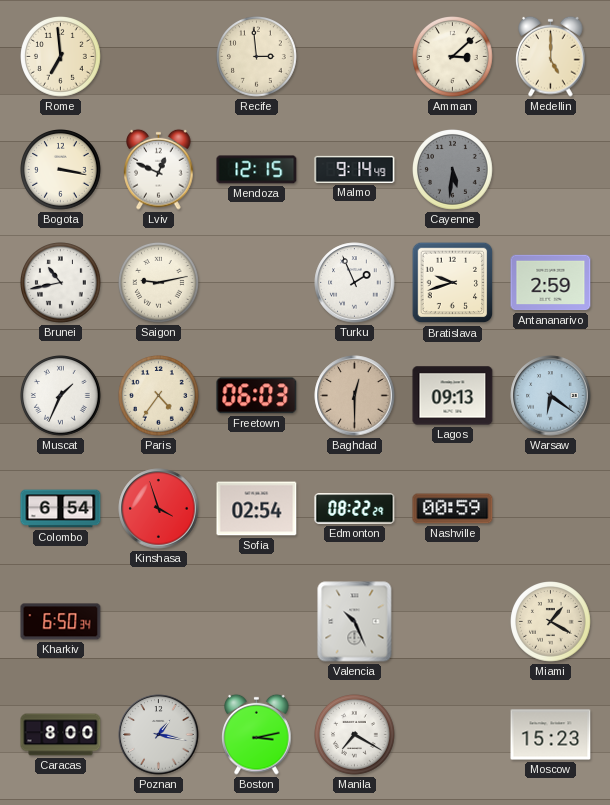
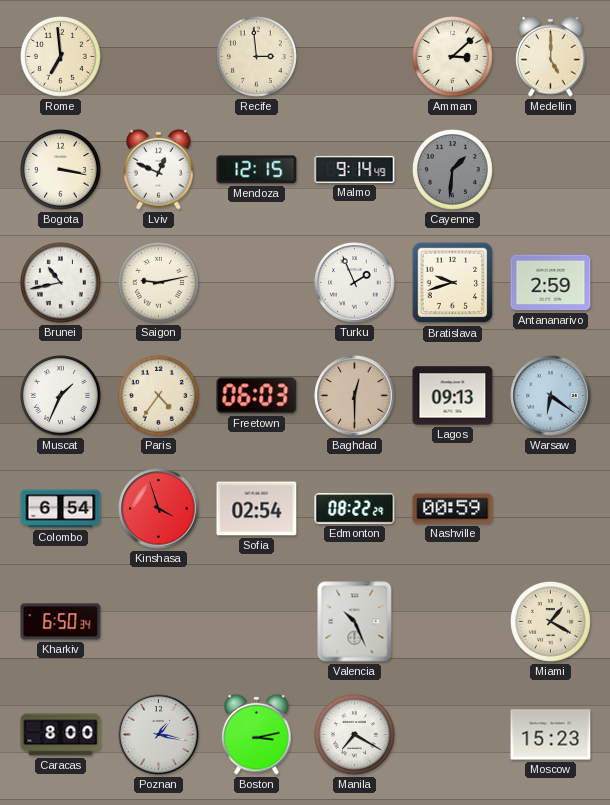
Cayenne: 5:31 -> 1:31
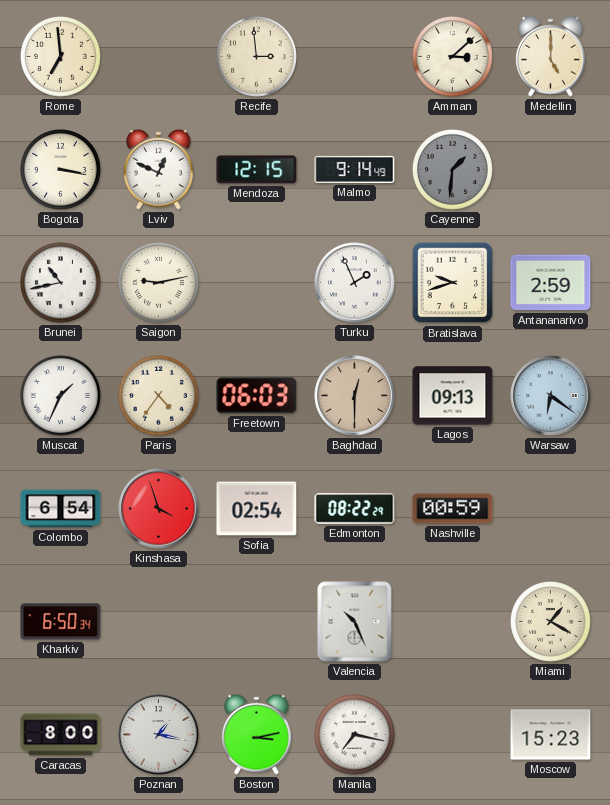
Manila: 7:20 -> 7:17
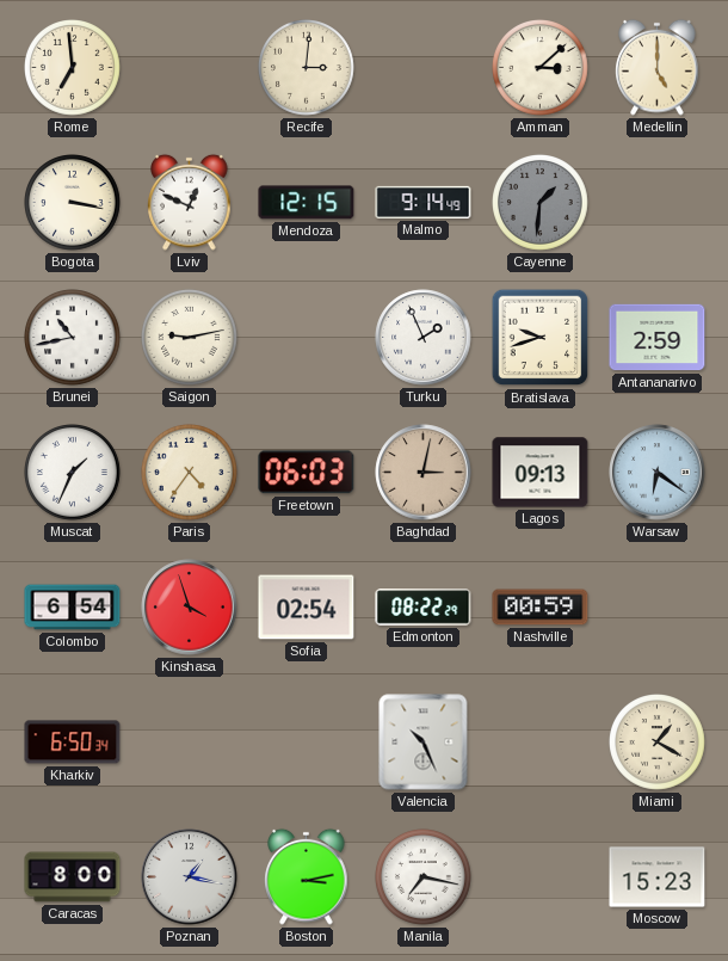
Recife: 2:59 -> 3:01
Baghdad: 12:30 -> 3:02
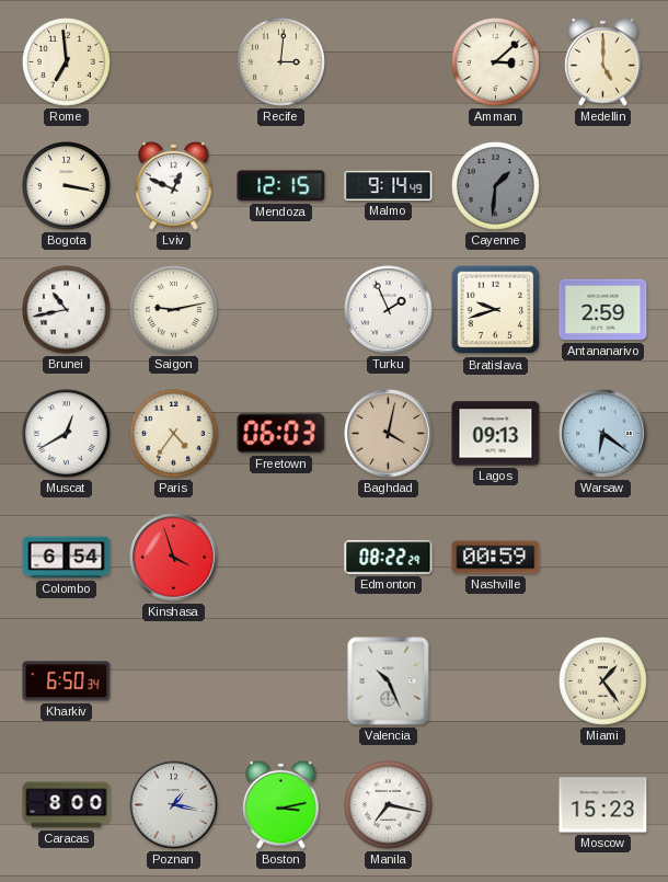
Muscat: 1:34 -> 12:40
Baghdad: 3:02 -> 4:02
Sofia: 02:54 -> none
Miami: 1:20 -> 1:24
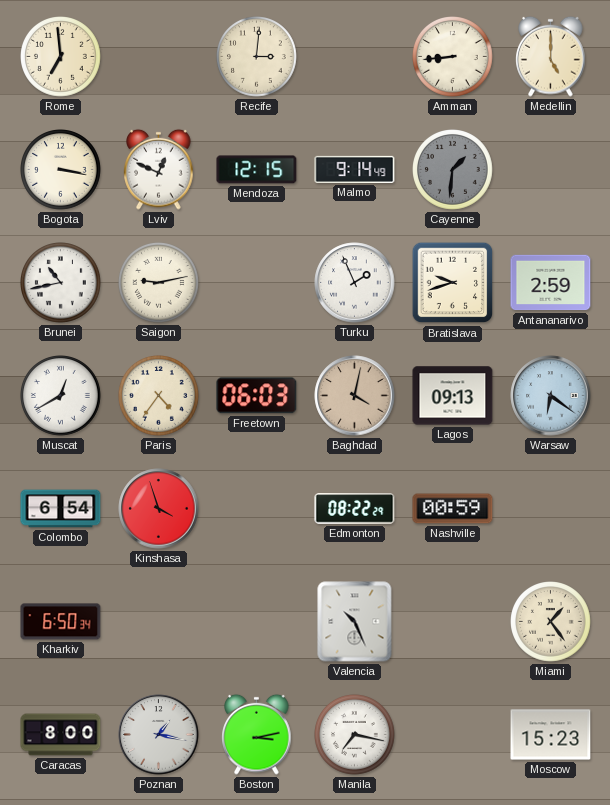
Amman: 3:08 -> 8:44
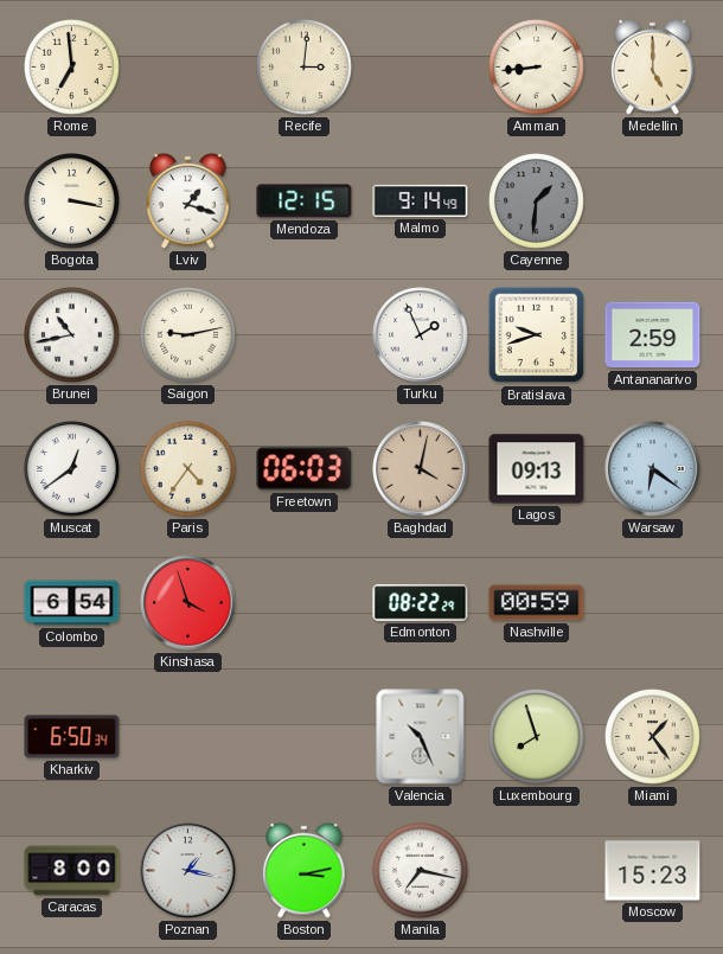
Lviv: 12:49 -> 1:18
Muscat: 12:40 -> 12:39
Luxembourg: none -> 7:57
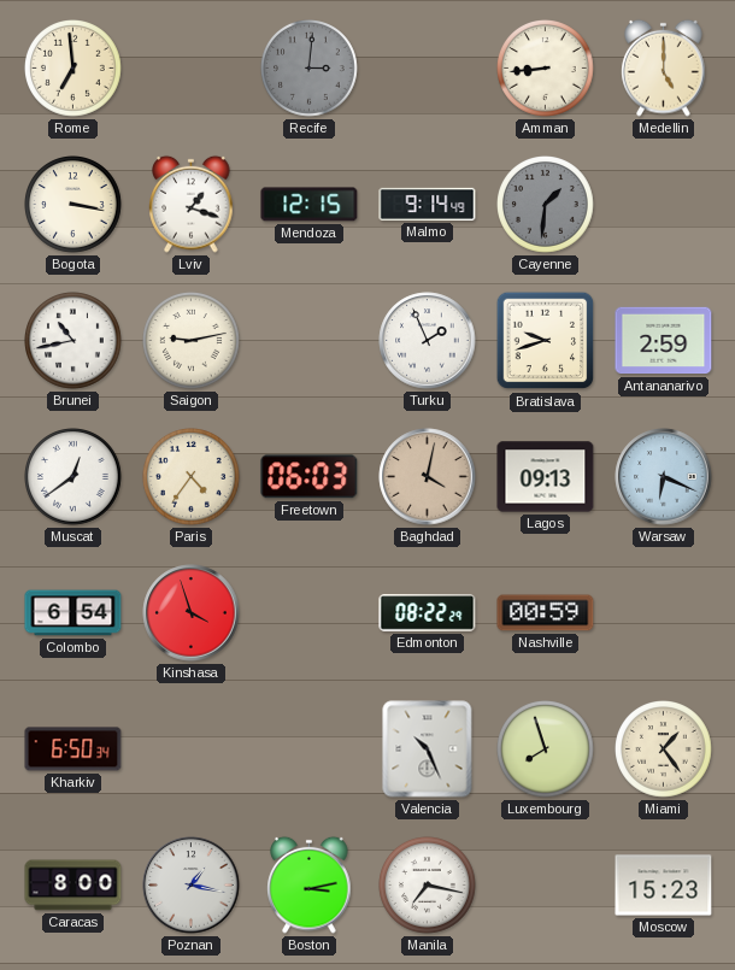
Recife dial: cream -> grey
Warsaw: 6:21 -> 6:19
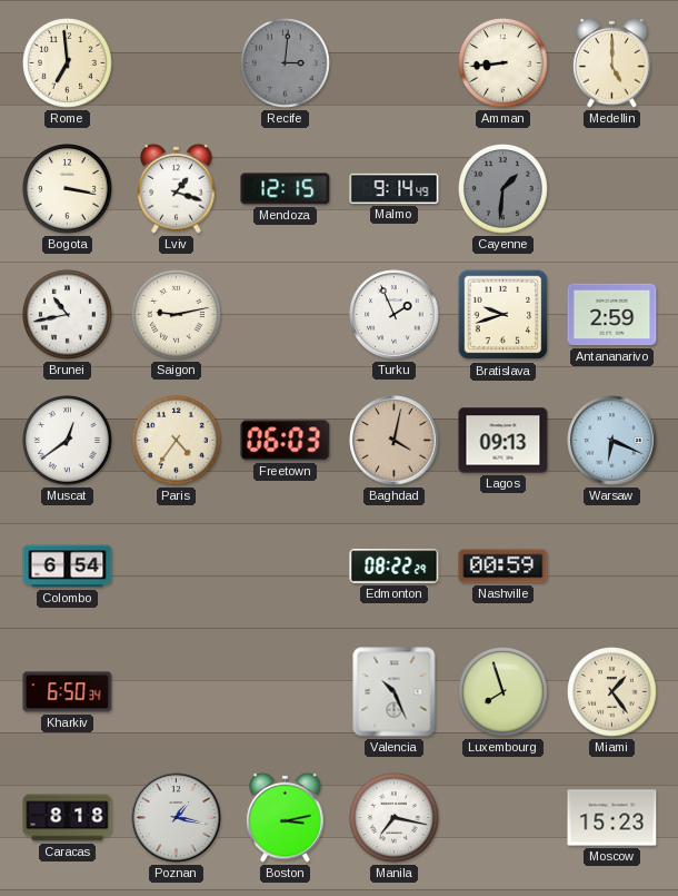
Kinshasa: 3:57 -> none
Caracas: 8:00 -> 8:18
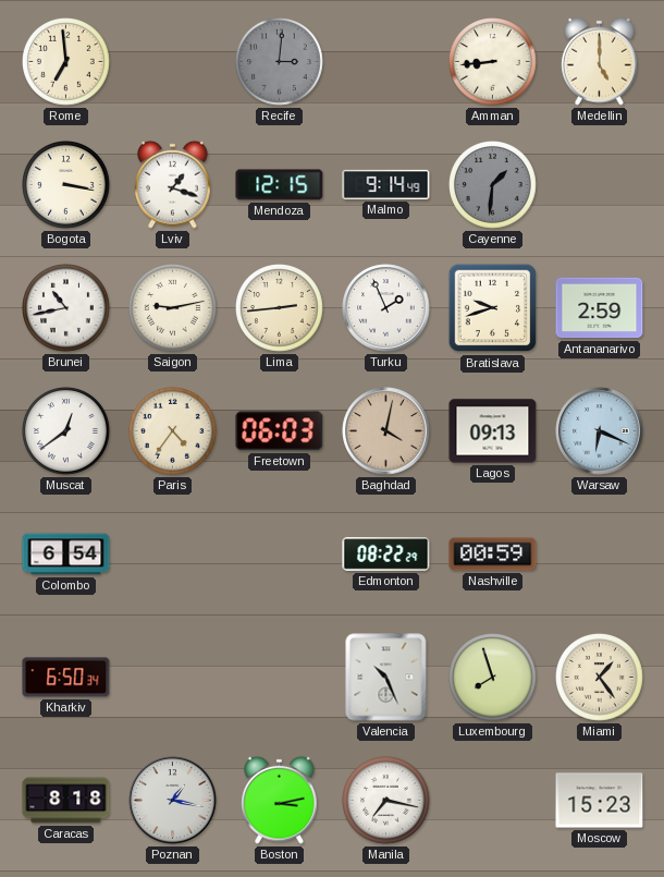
Lima: none -> 2:44
